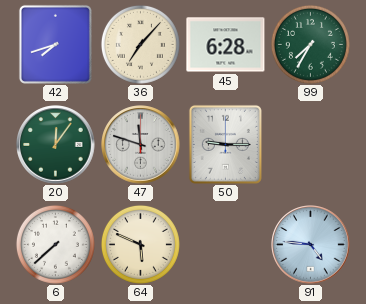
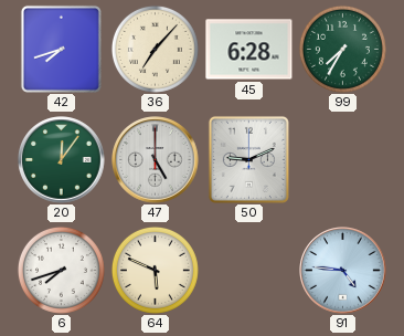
47: 11:48 -> 5:00
50: 9:15 -> 9:11
6: 7:38 -> 7:42
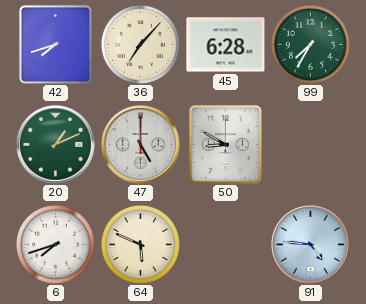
20: 12:06 -> 1:11
50: 9:11 -> 8:50
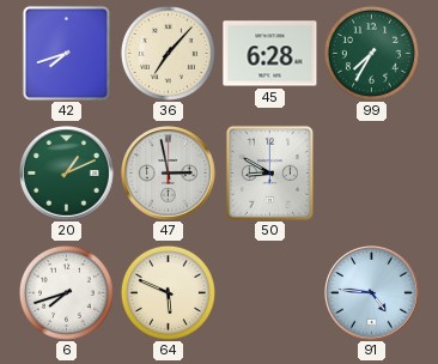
47: 5:00 -> 2:58
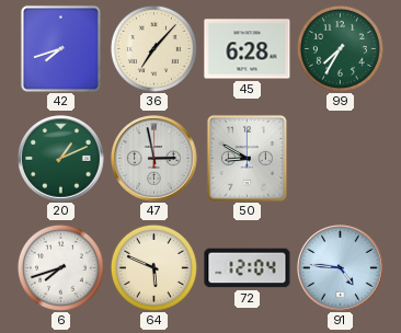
72: none -> 12:04
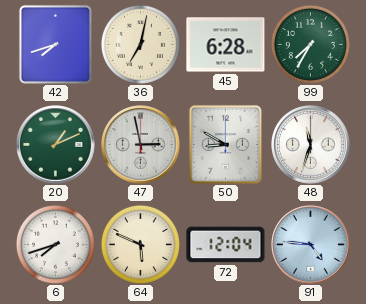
36: 7:07 -> 7:02
48: none -> 11:33
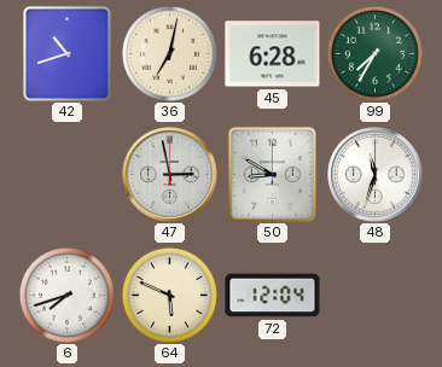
42: 7:42 -> 10:42
20: 1:11 -> none
91: 4:46 -> none
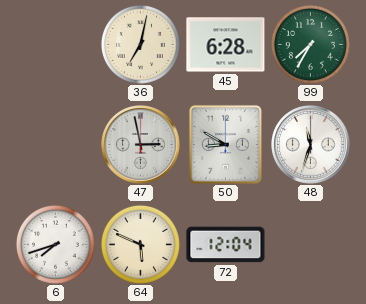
42: 10:42 -> none
